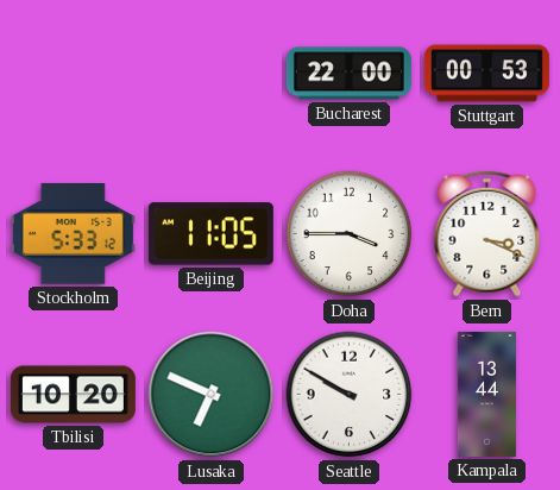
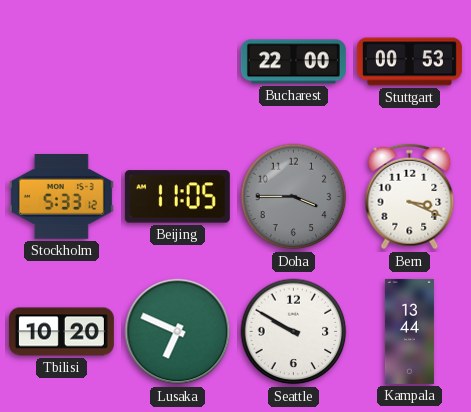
Doha dial: white -> grey
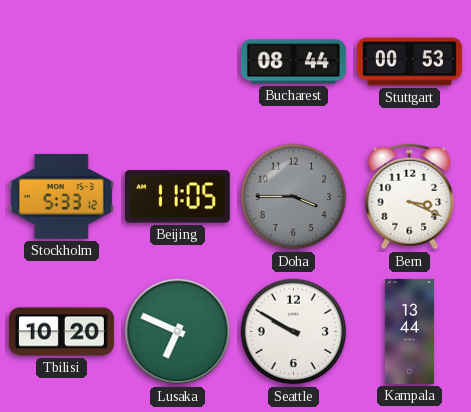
Bucharest: 22:00 -> 08:44
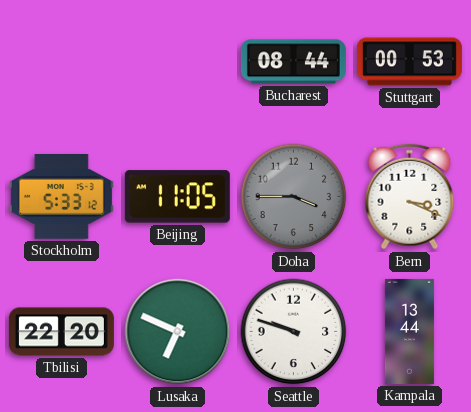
Tbilisi: 10:20 -> 22:20
Seattle: 9:50 -> 9:48
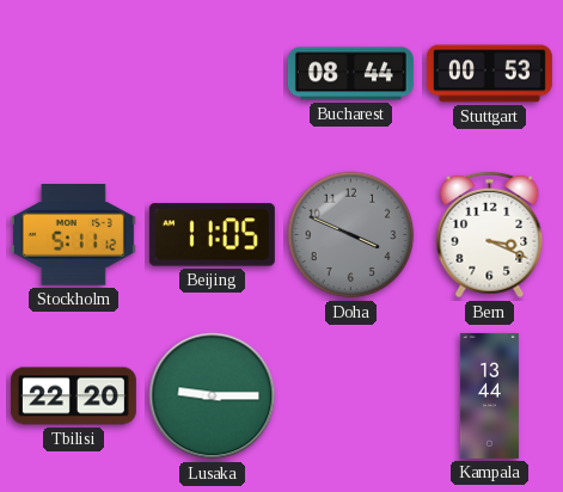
Stockholm: 5:33 -> 5:11
Doha: 3:45 -> 3:49
Lusaka: 6:49 -> 9:15
Seattle: 9:48 -> none
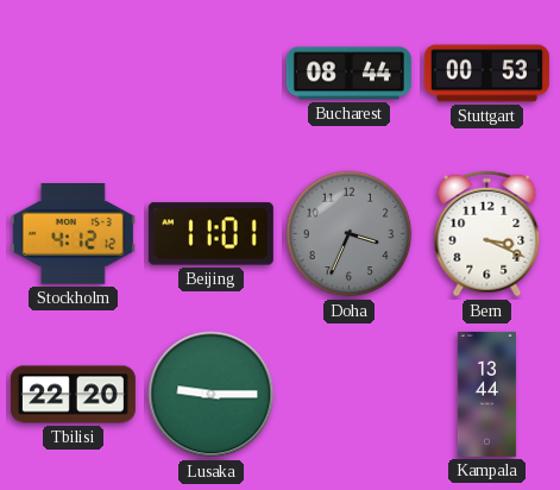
Stockholm: 5:11 -> 4:12
Beijing: 11:05 -> 11:01
Doha: 3:49 -> 3:34
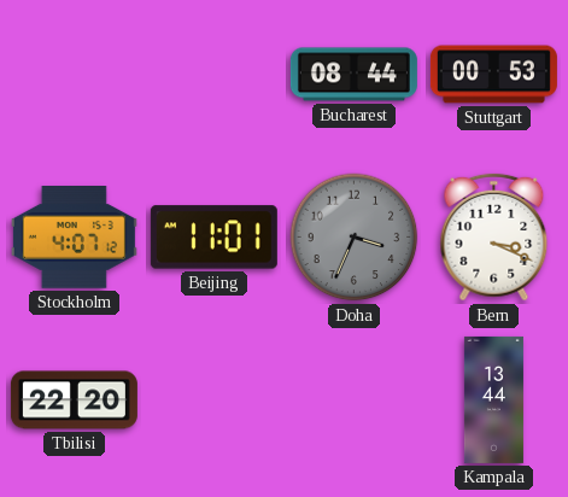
Stockholm: 4:12 -> 4:07
Lusaka: 9:15 -> none
